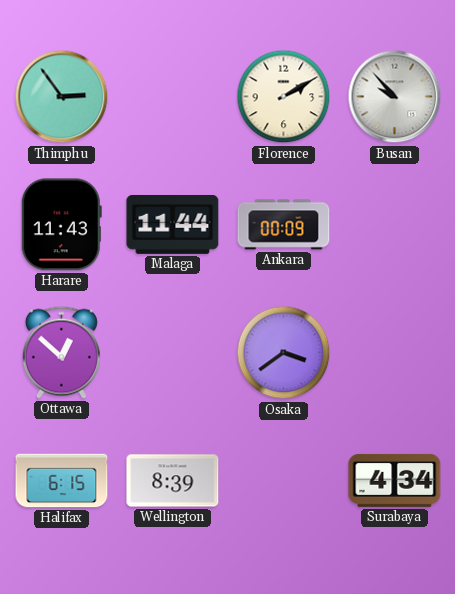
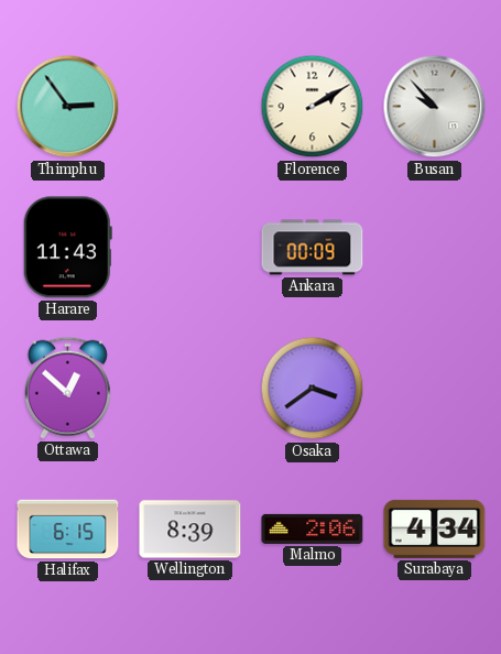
Malaga: 11:44 -> none
Malmo: none -> 2:06
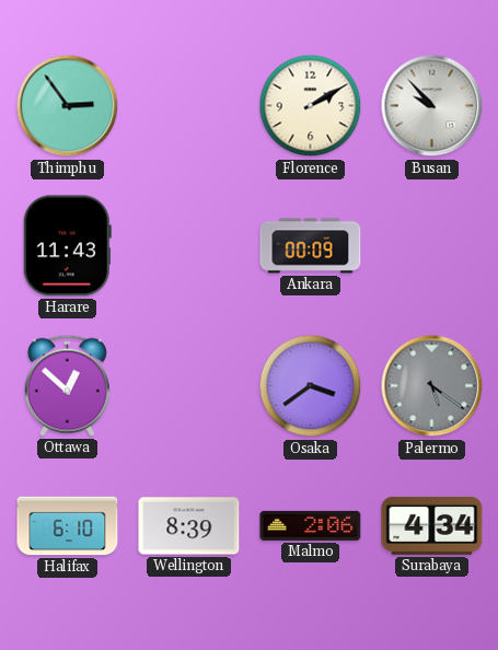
Palermo: none -> 5:21
Halifax: 6:15 -> 6:10
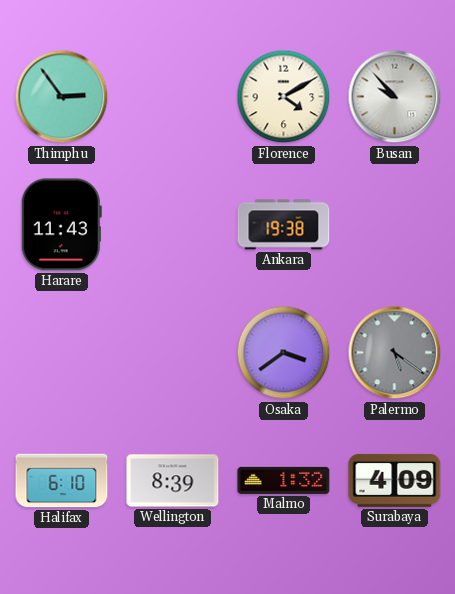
Florence: 2:10 -> 4:10
Ankara: 00:09 -> 19:38
Ottawa: 12:52 -> none
Malmo: 2:06 -> 1:32
Surabaya: 4:34 -> 4:09
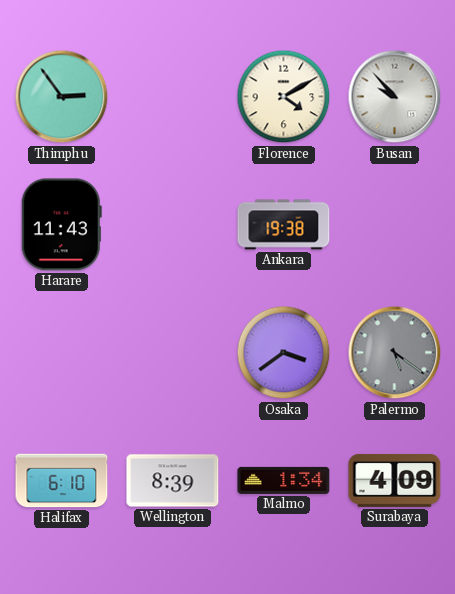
Malmo: 1:32 -> 1:34
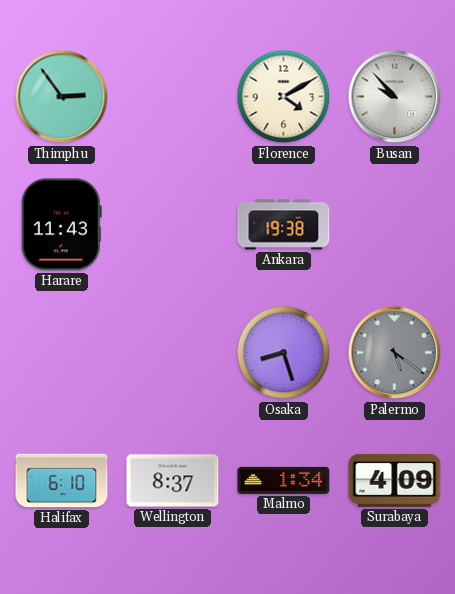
Osaka: 3:39 -> 8:27
Wellington: 8:39 -> 8:37
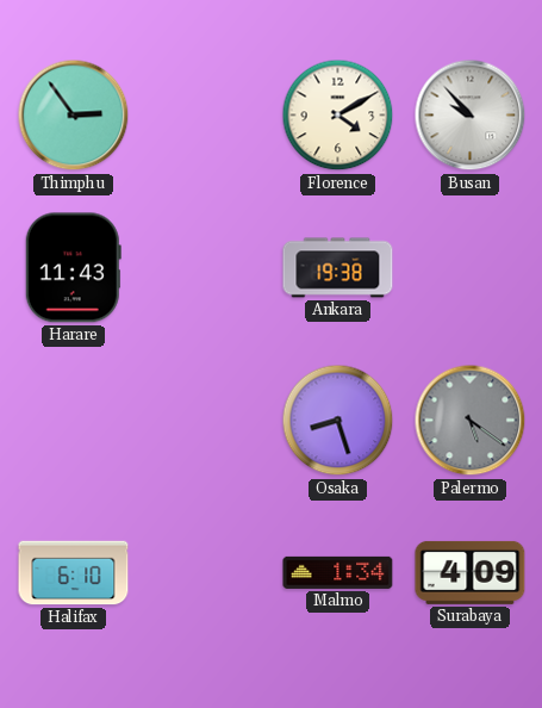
Wellington: 8:37 -> none
